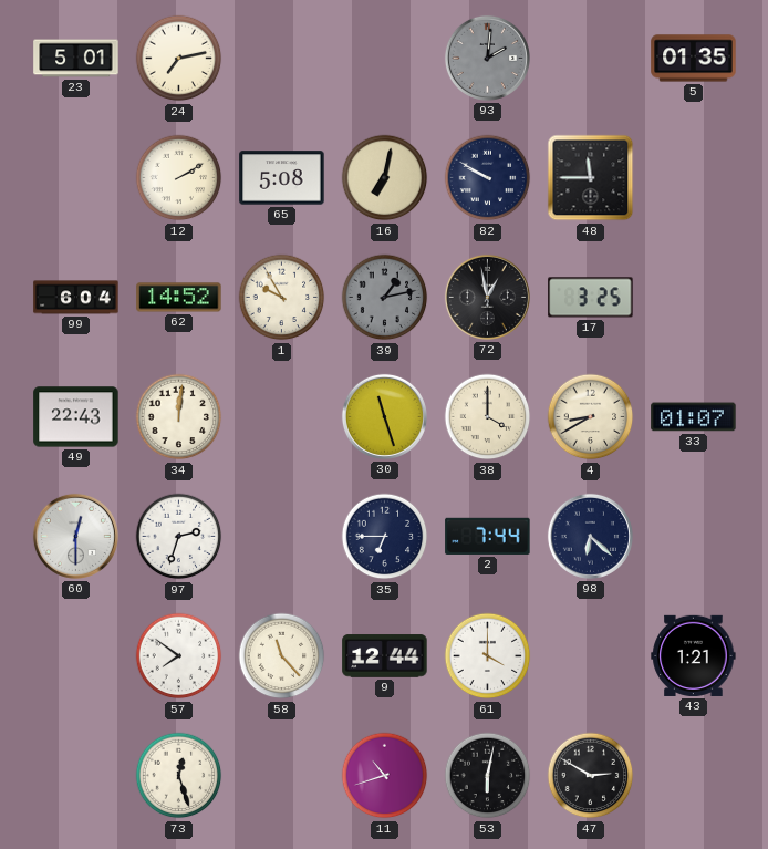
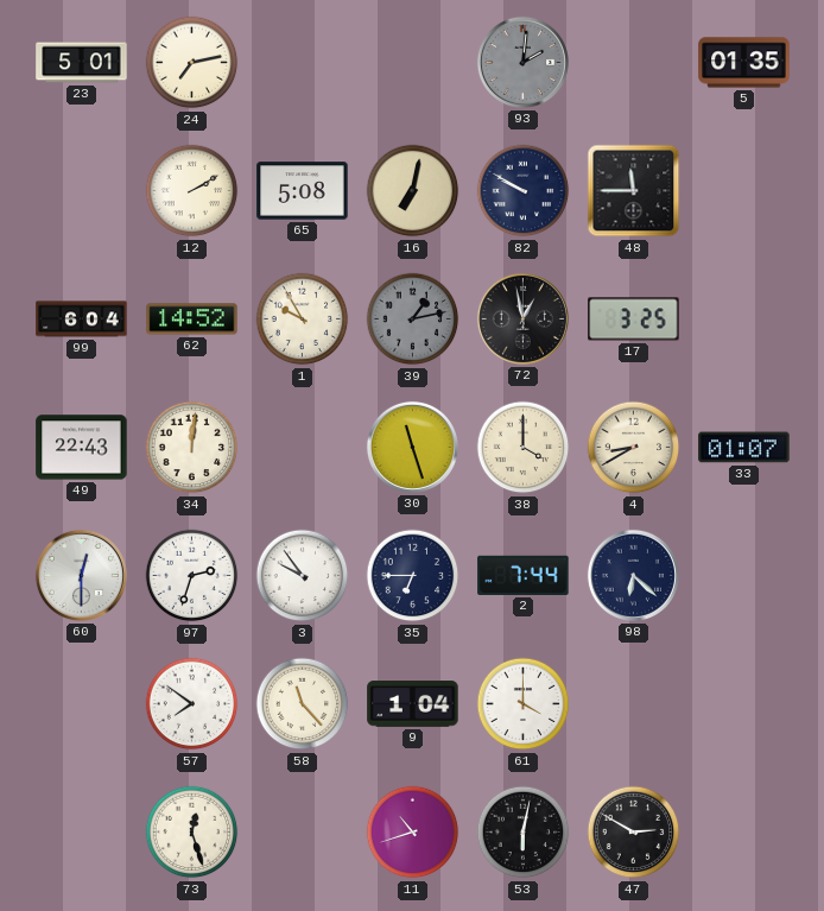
3: none -> 9:54
9: 12:44 -> 1:04
43: 1:21 -> none
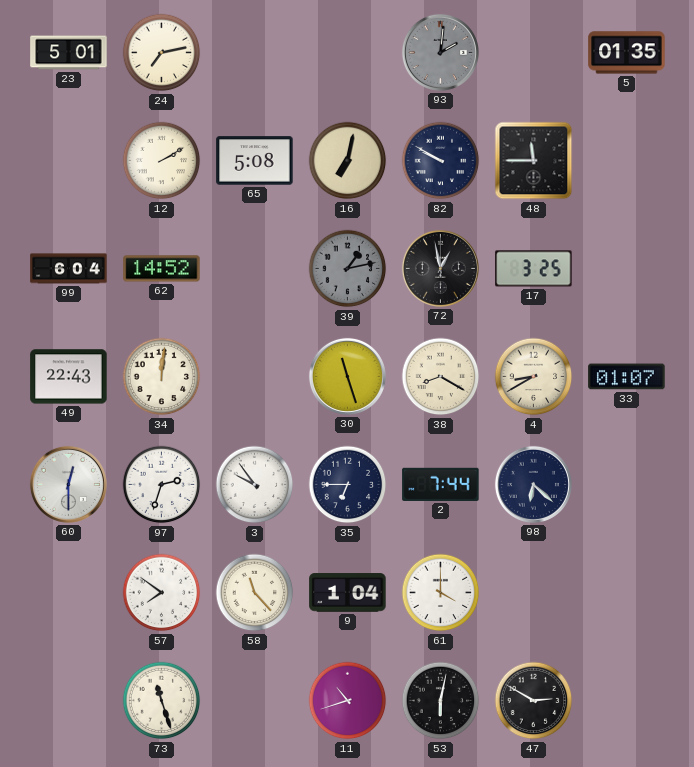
1: 9:55 -> none
38: 4:00 -> 8:20
73: 12:27 -> 11:27
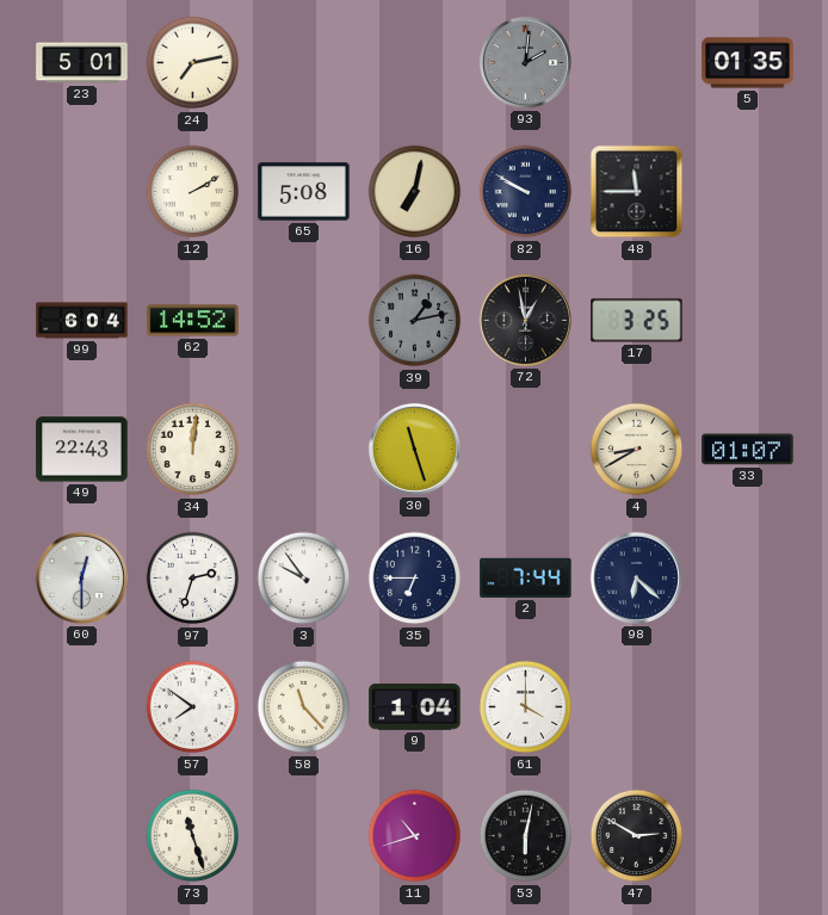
38: 8:20 -> none
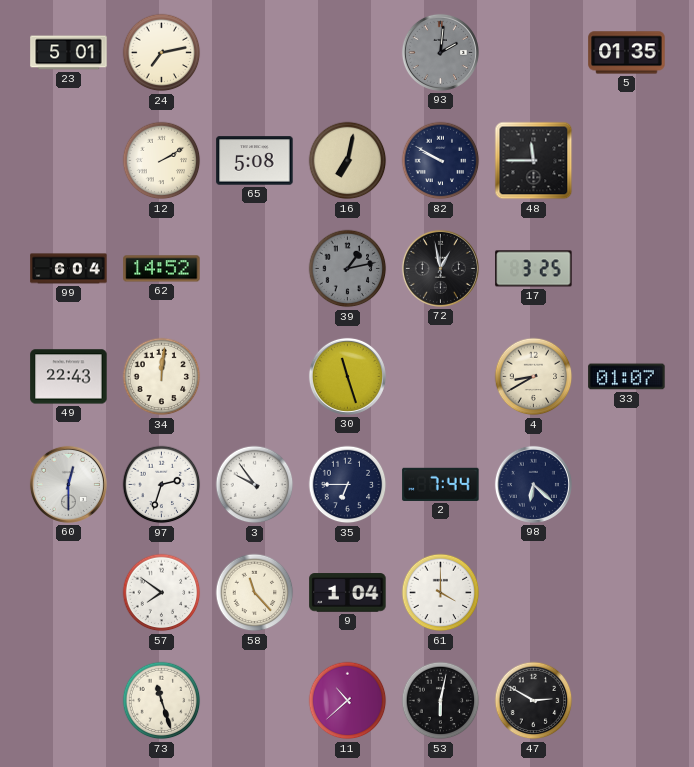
11: 10:42 -> 10:38
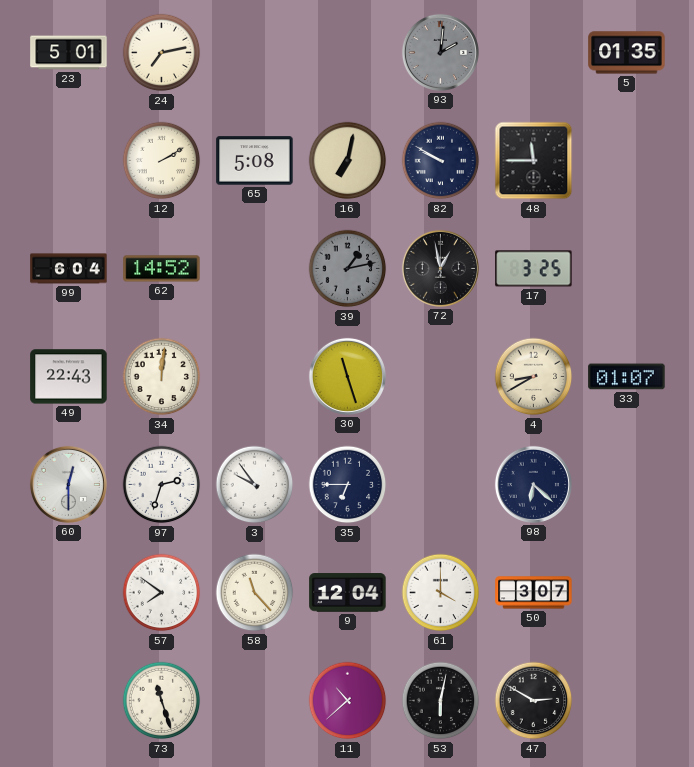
2: 7:44 -> none
9: 1:04 -> 12:04
50: none -> 3:07
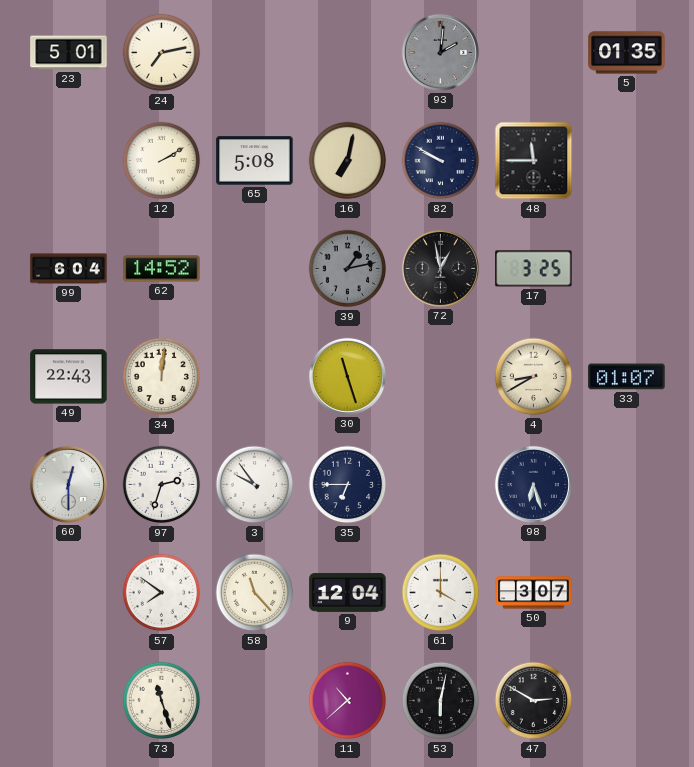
98: 6:22 -> 6:27
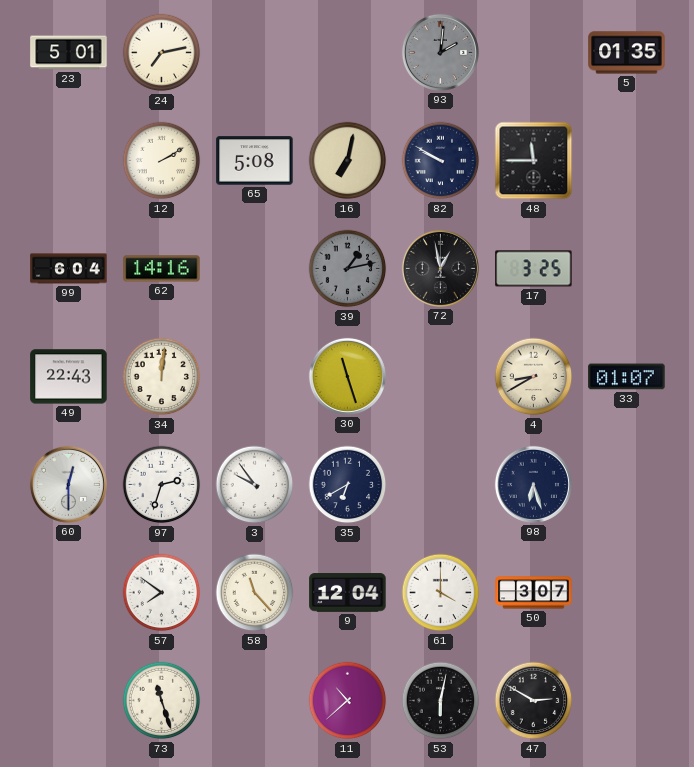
62: 14:52 -> 14:16
35: 6:45 -> 6:40
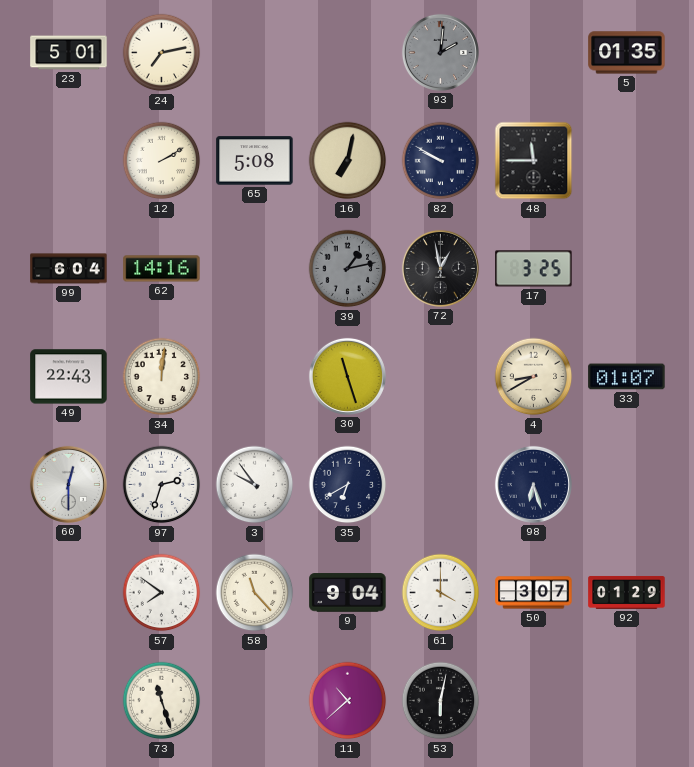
9: 12:04 -> 9:04
92: none -> 01:29
47: 2:50 -> none
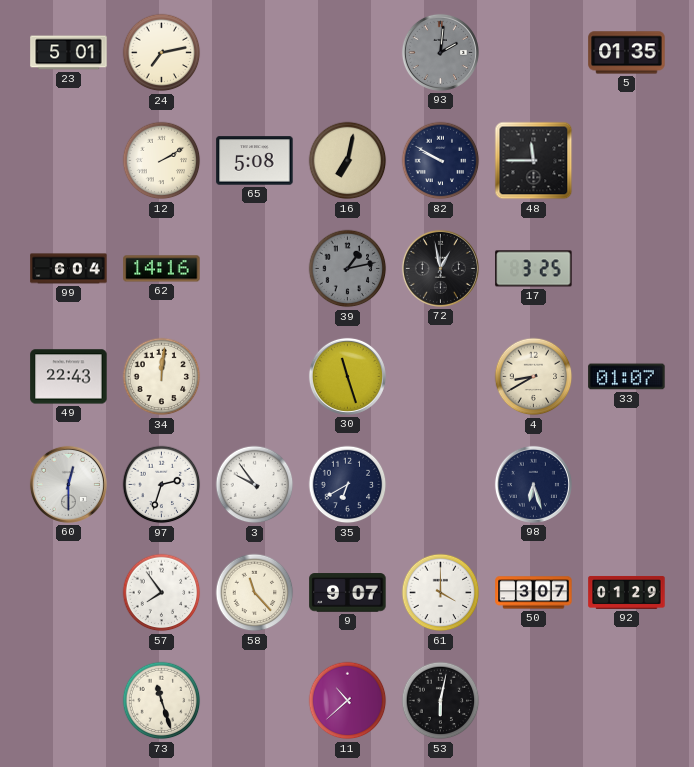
57: 7:51 -> 7:54
9: 9:04 -> 9:07
